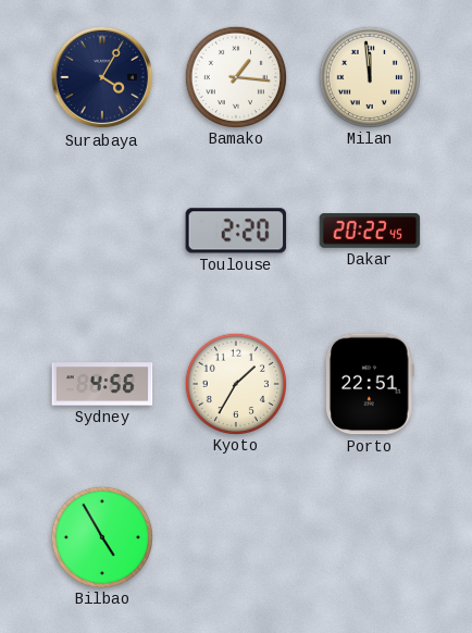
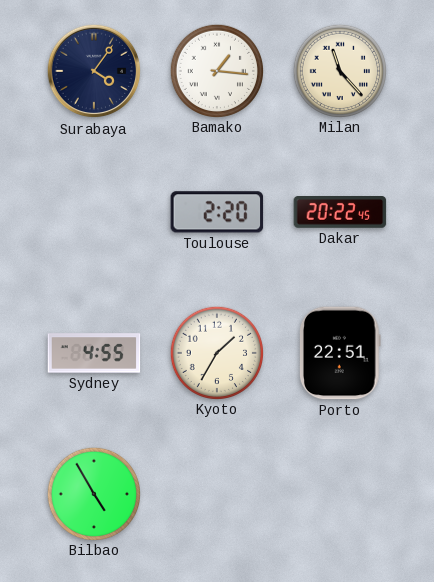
Surabaya: 4:05 -> 4:06
Milan: 11:59 -> 11:23
Sydney: 4:56 -> 4:55
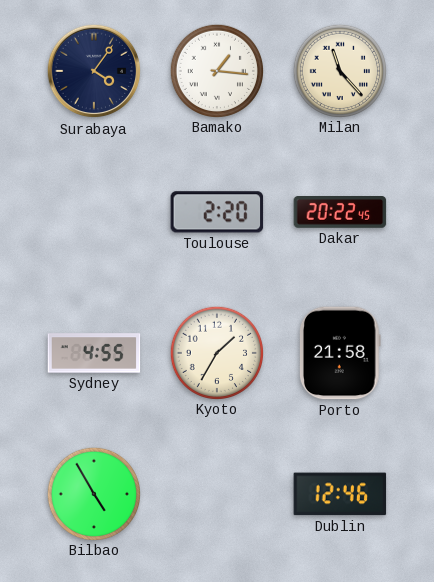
Porto: 22:51 -> 21:58
Dublin: none -> 12:46
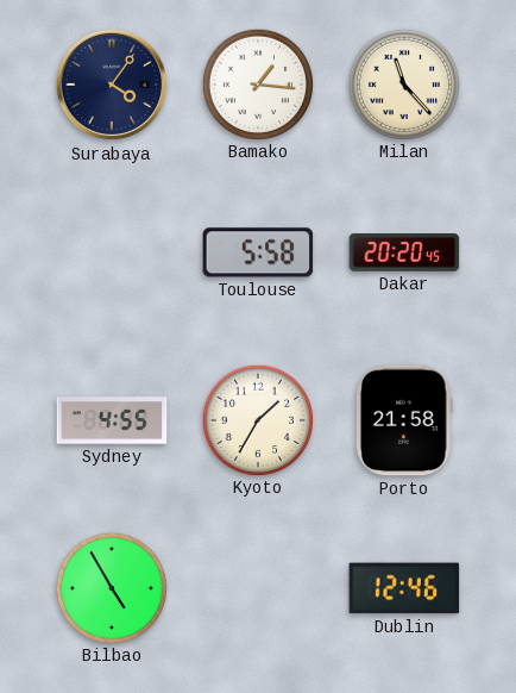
Toulouse: 2:20 -> 5:58
Dakar: 20:22 -> 20:20
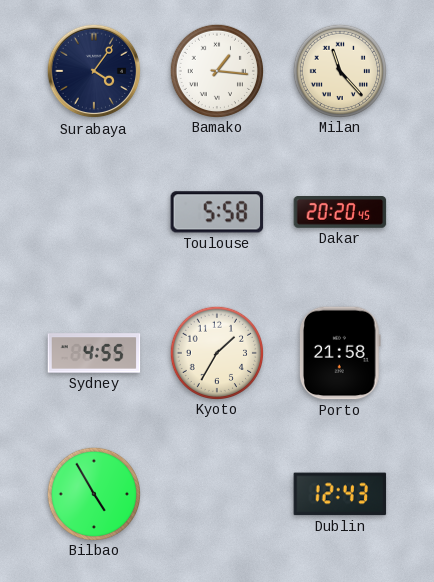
Dublin: 12:46 -> 12:43
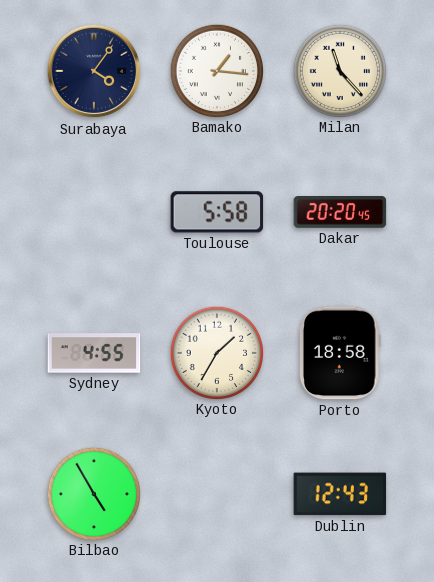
Porto: 21:58 -> 18:58
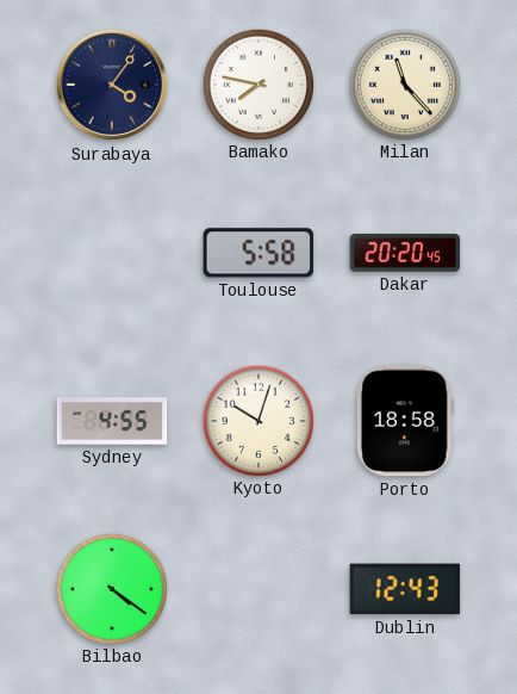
Bamako: 1:16 -> 7:47
Kyoto: 1:35 -> 10:03
Bilbao: 4:55 -> 4:21
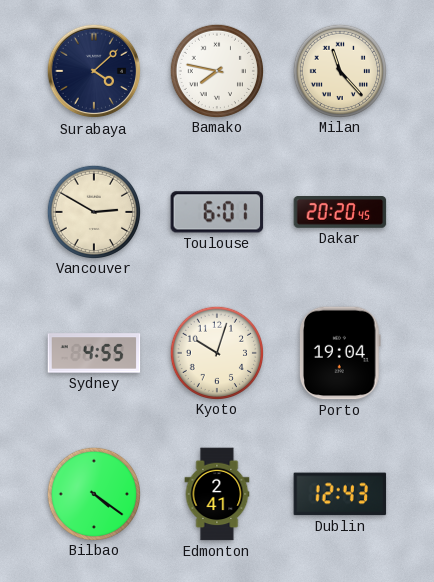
Surabaya: 4:06 -> 4:08
Vancouver: none -> 2:50
Toulouse: 5:58 -> 6:01
Porto: 18:58 -> 19:04
Edmonton: none -> 2:41
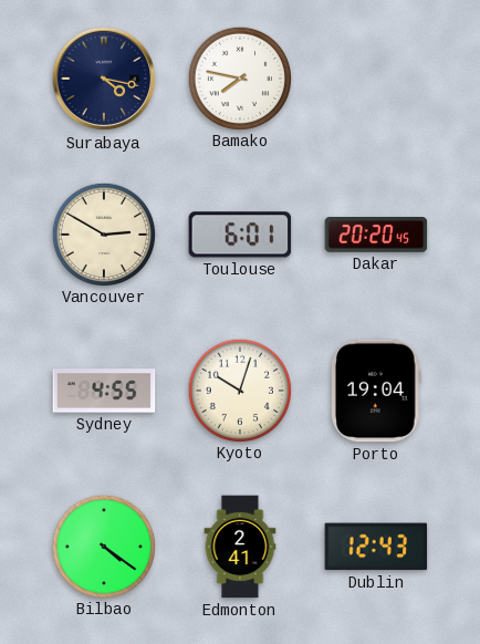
Surabaya: 4:08 -> 4:17
Milan: 11:23 -> none
